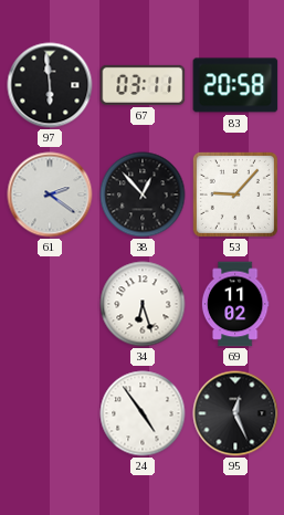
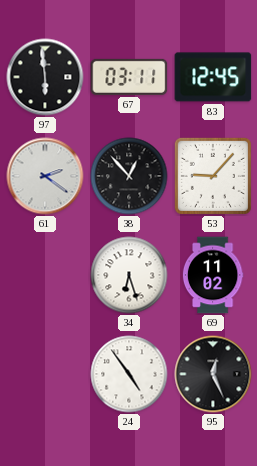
83: 20:58 -> 12:45
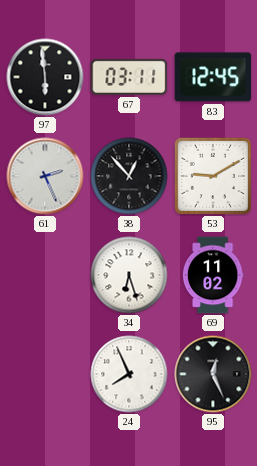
61: 2:21 -> 2:26
53: 9:07 -> 9:10
24: 4:54 -> 7:56
